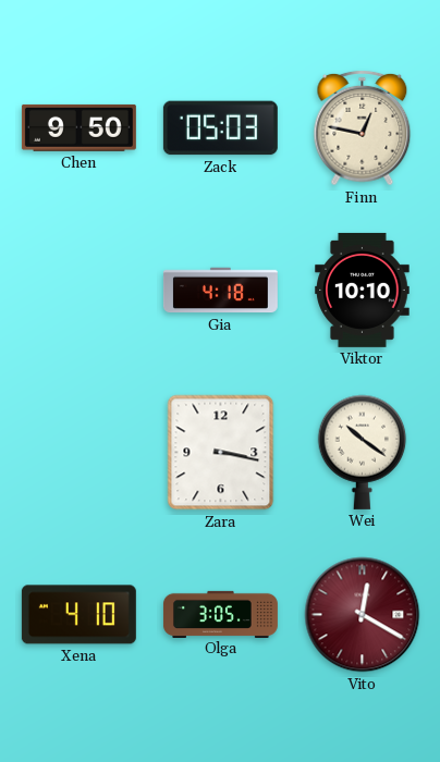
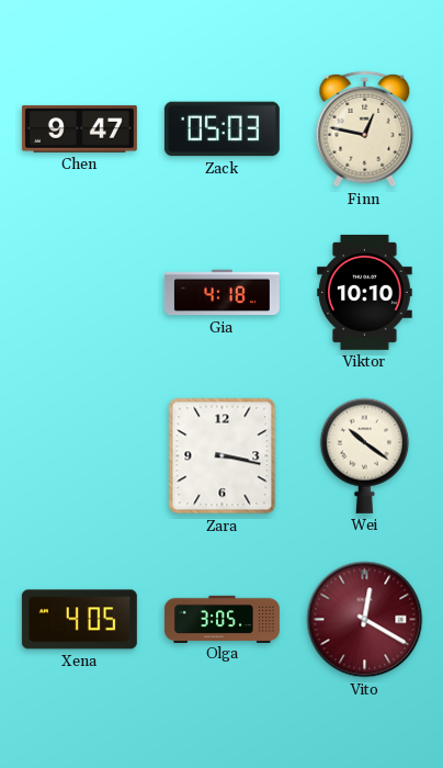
Chen: 9:50 -> 9:47
Xena: 4:10 -> 4:05
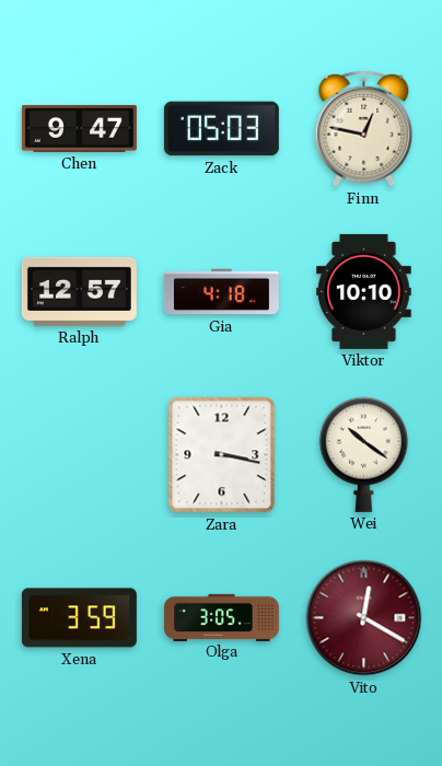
Ralph: none -> 12:57
Xena: 4:05 -> 3:59
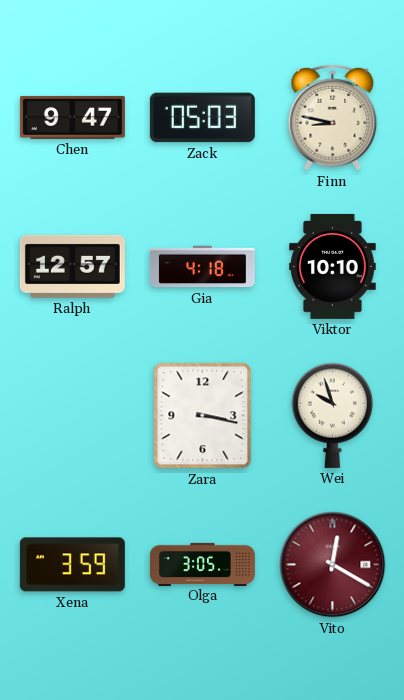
Finn: 12:47 -> 8:47
Wei: 10:21 -> 9:57
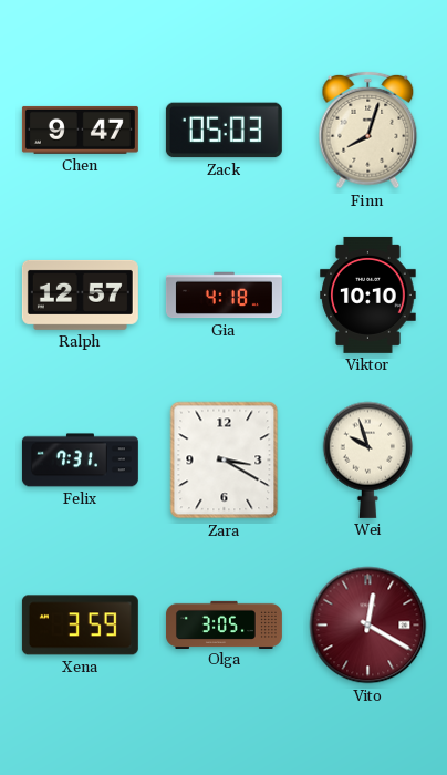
Finn: 8:47 -> 8:03
Felix: none -> 7:31
Zara: 3:17 -> 3:20
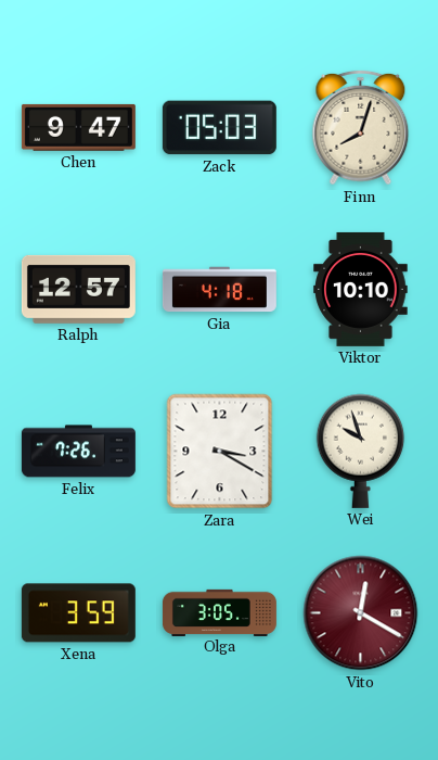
Felix: 7:31 -> 7:26
